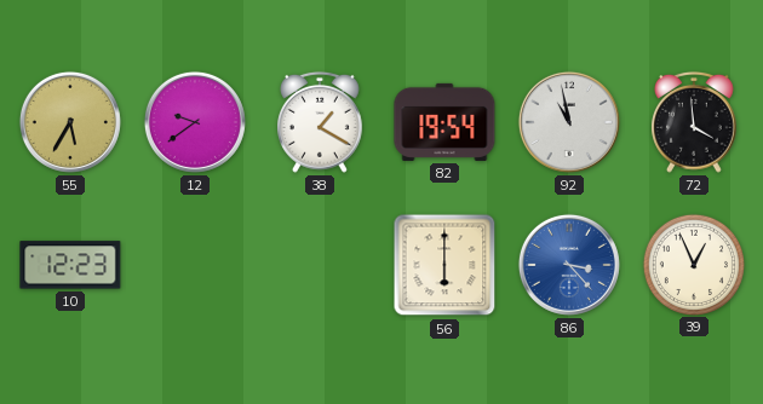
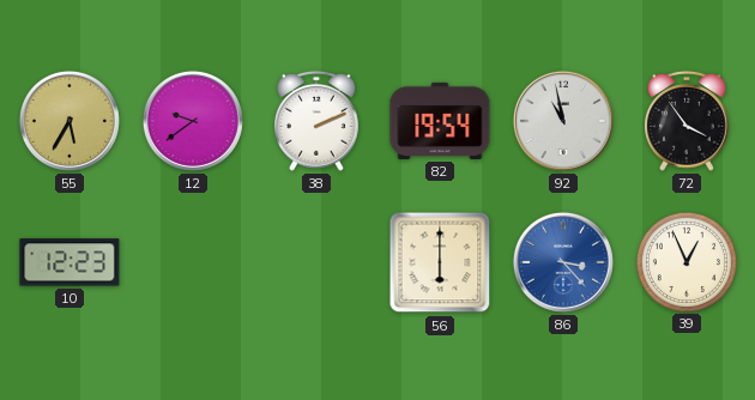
38: 1:20 -> 2:11
72: 3:59 -> 3:54
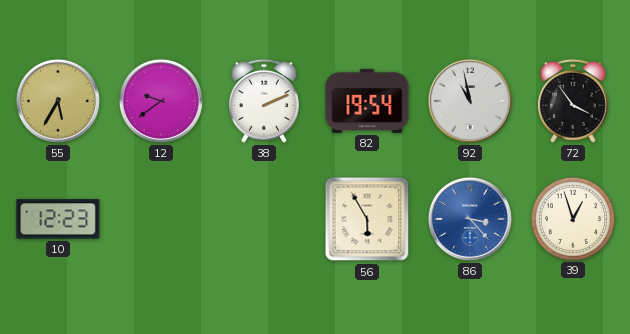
56: 6:00 -> 5:55
39: 12:56 -> 12:57
